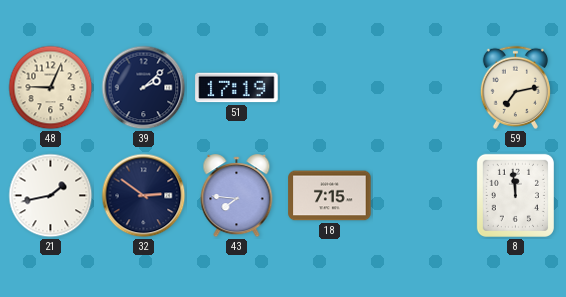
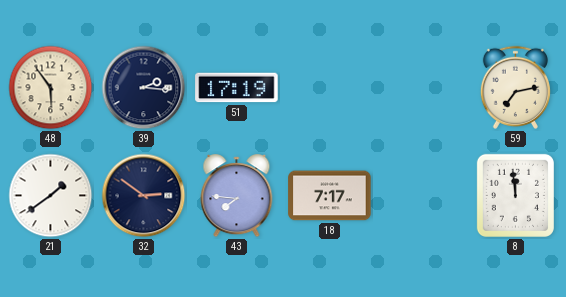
48: 9:04 -> 5:54
39: 2:08 -> 2:16
21: 1:43 -> 1:39
18: 7:15 -> 7:17
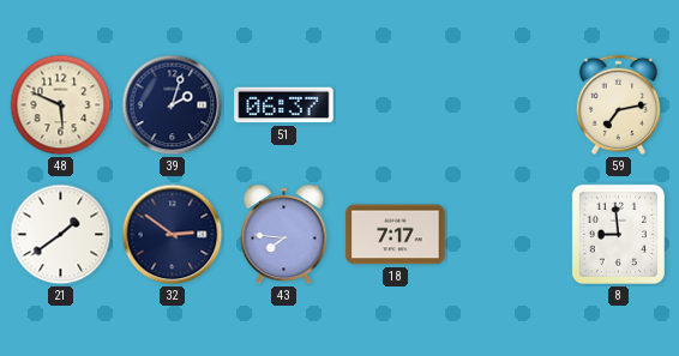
48: 5:54 -> 5:49
39: 2:16 -> 2:03
51: 17:19 -> 06:37
8: 11:59 -> 8:59
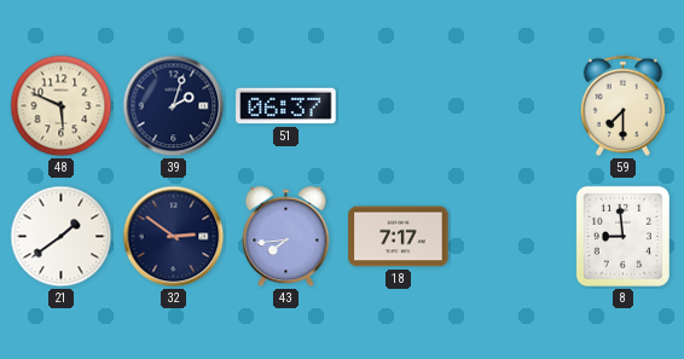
59: 7:13 -> 7:30
43: 7:46 -> 7:44
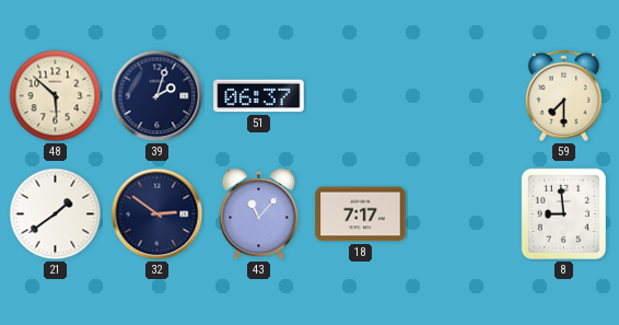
48: 5:49 -> 5:52
43: 7:44 -> 11:07
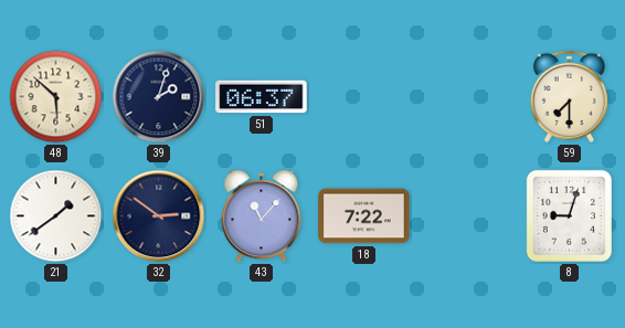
18: 7:17 -> 7:22
8: 8:59 -> 9:03
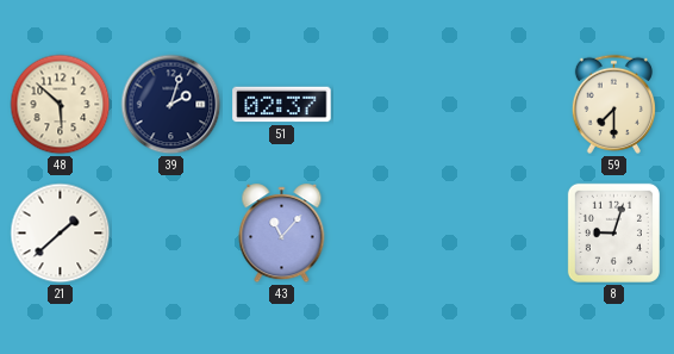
51: 06:37 -> 02:37
21: 1:39 -> 1:38
32: 2:51 -> none
18: 7:22 -> none
